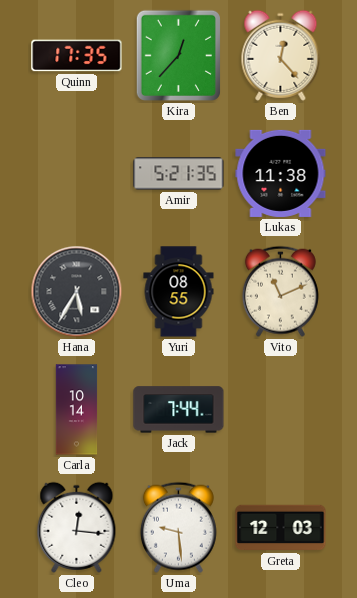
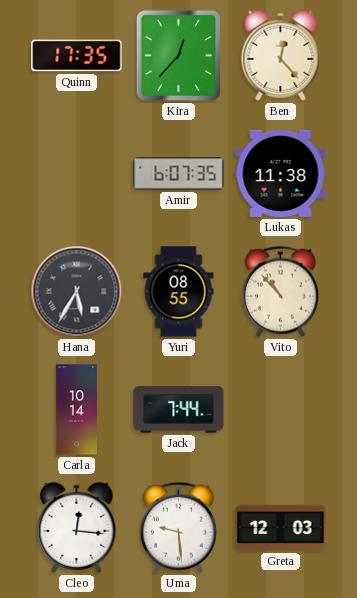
Amir: 5:21 -> 6:07
Vito: 11:11 -> 10:53
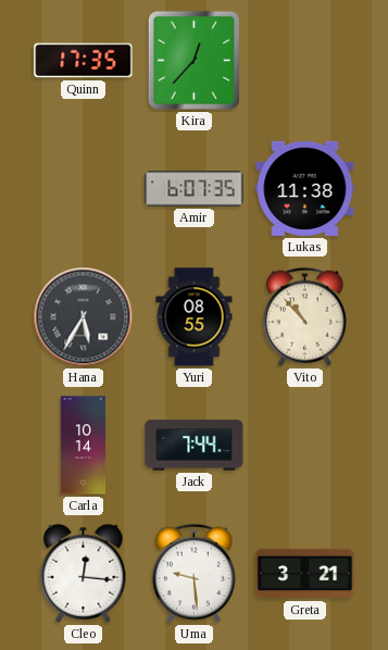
Ben: 12:23 -> none
Greta: 12:03 -> 3:21
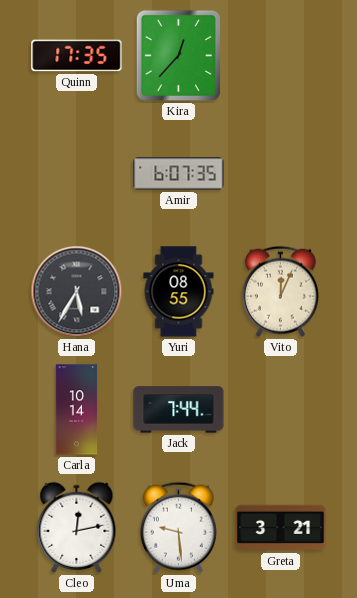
Lukas: 11:38 -> none
Vito: 10:53 -> 12:04
Cleo: 12:16 -> 12:13
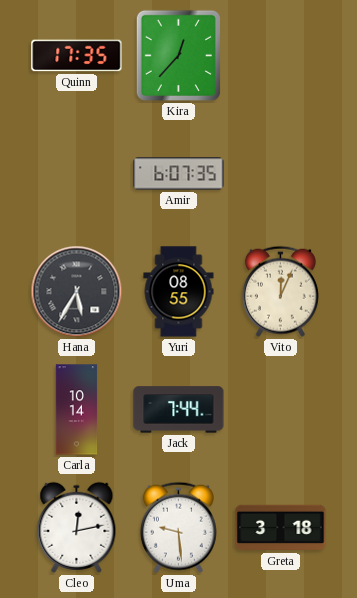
Greta: 3:21 -> 3:18
